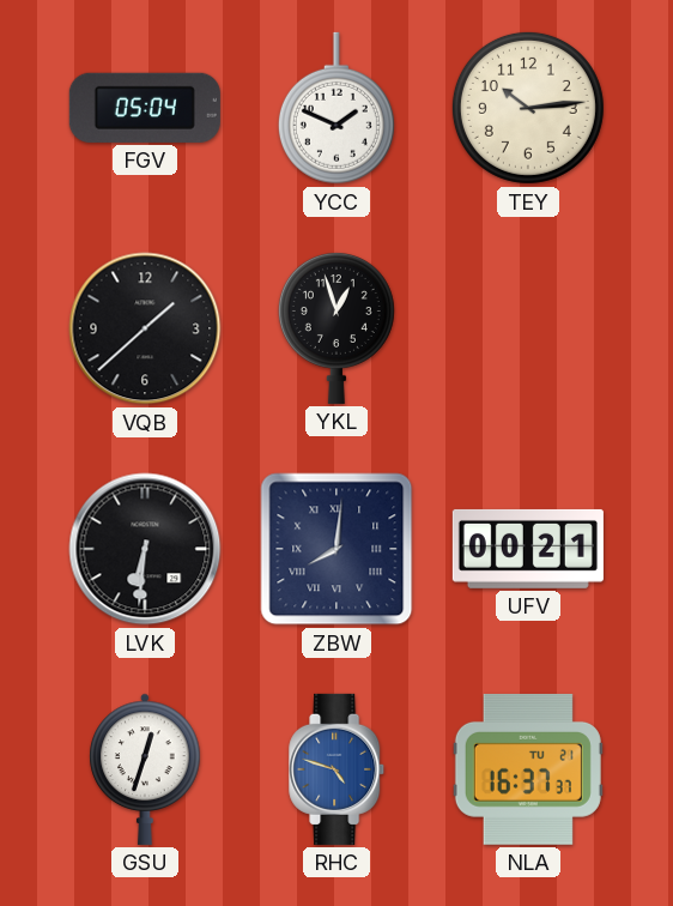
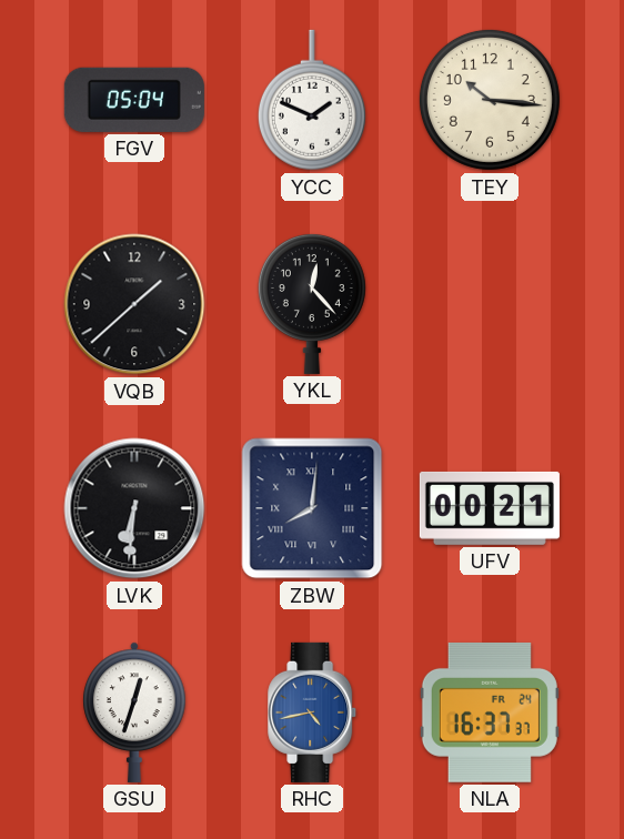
TEY: 10:14 -> 10:16
YKL: 12:57 -> 12:23
RHC: 4:48 -> 4:43
NLA date: TU 21 -> FR 24
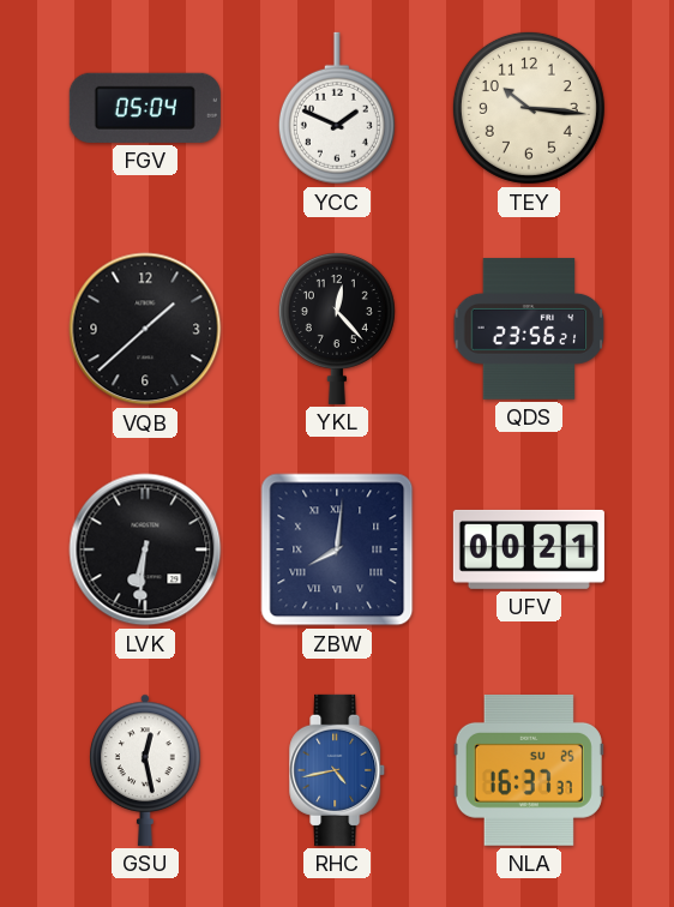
QDS: none -> 23:56
GSU: 12:33 -> 12:28
NLA date: FR 24 -> SU 25
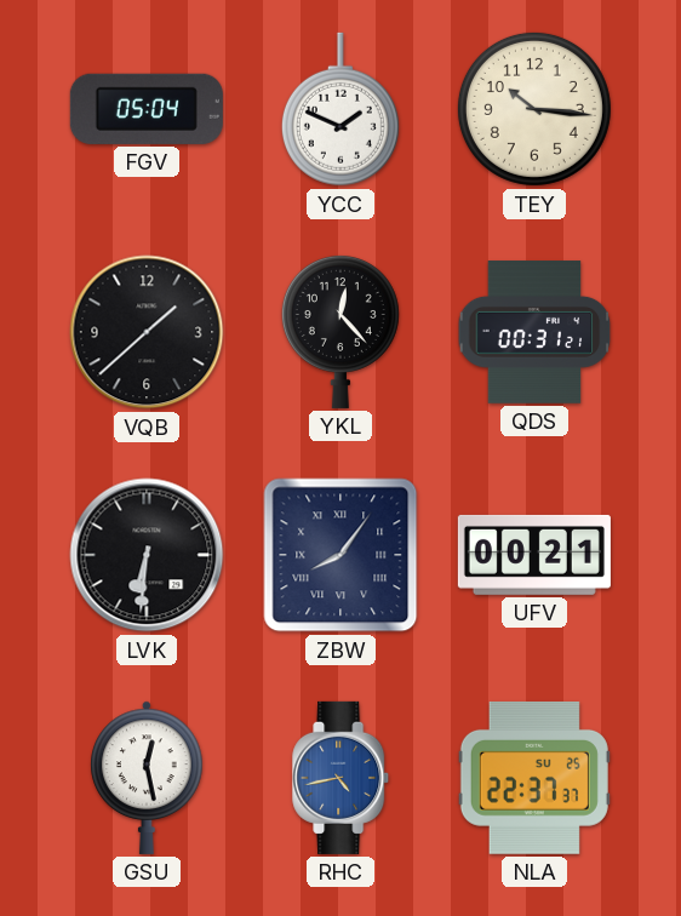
QDS: 23:56 -> 00:31
ZBW: 8:01 -> 8:06
NLA: 16:37 -> 22:37
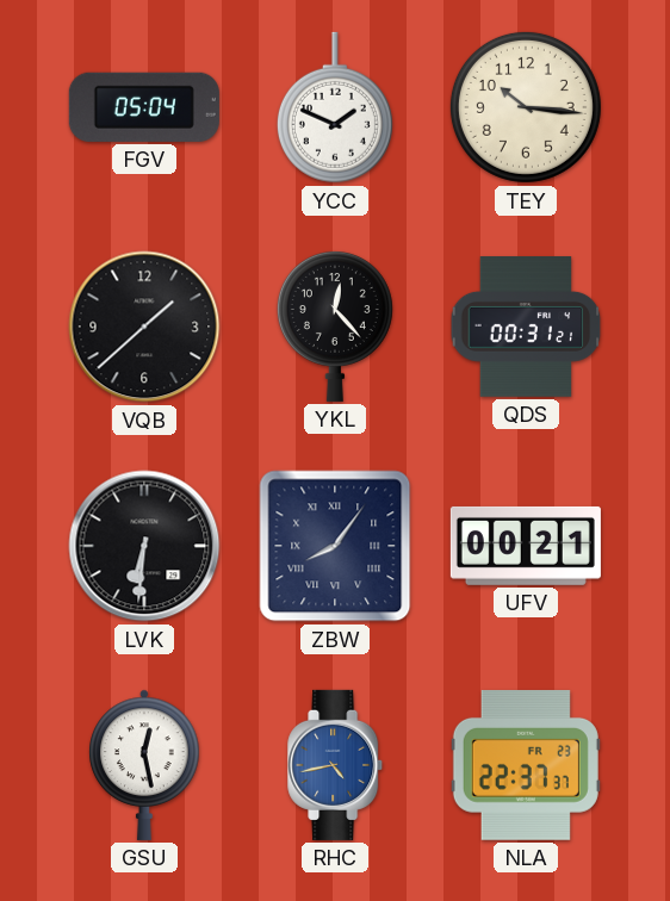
NLA date: SU 25 -> FR 23
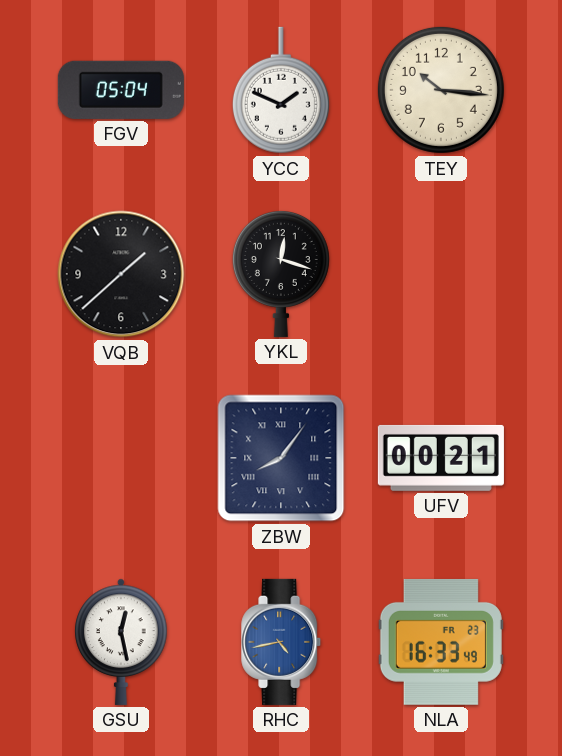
YKL: 12:23 -> 12:18
QDS: 00:31 -> none
LVK: 6:31 -> none
NLA: 22:37 -> 16:33
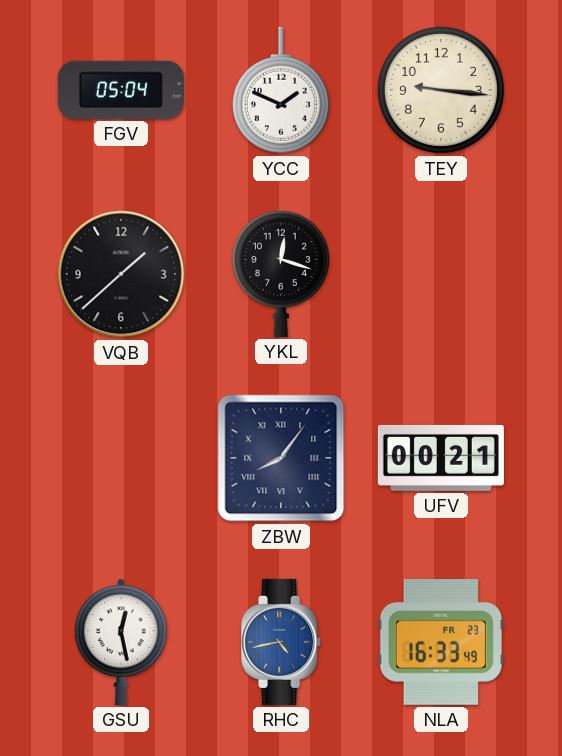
TEY: 10:16 -> 9:16
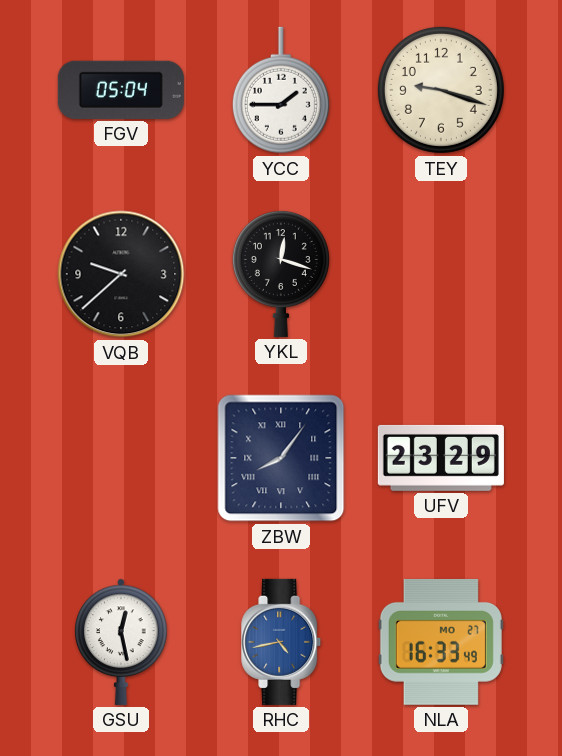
YCC: 1:49 -> 1:45
TEY: 9:16 -> 9:18
VQB: 1:38 -> 9:38
UFV: 00:21 -> 23:29
NLA date: FR 23 -> MO 27
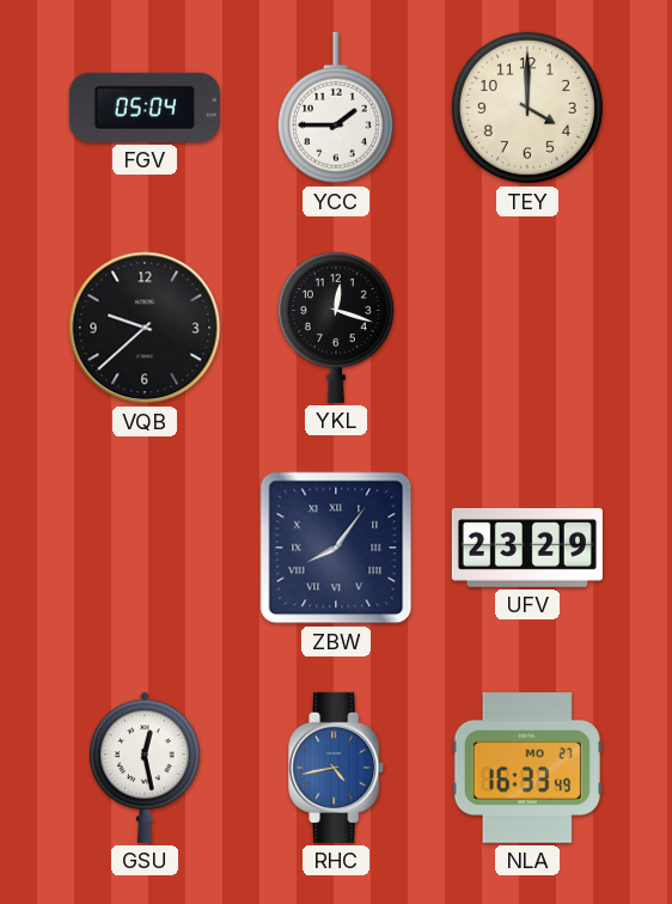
TEY: 9:18 -> 4:00
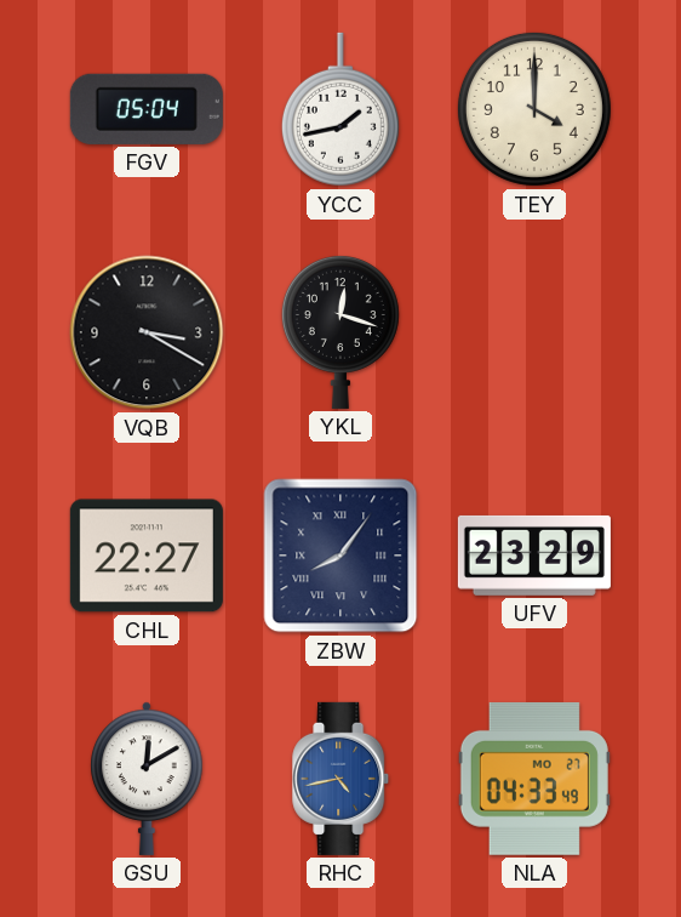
YCC: 1:45 -> 1:43
VQB: 9:38 -> 3:20
CHL: none -> 22:27
GSU: 12:28 -> 12:10
NLA: 16:33 -> 04:33
